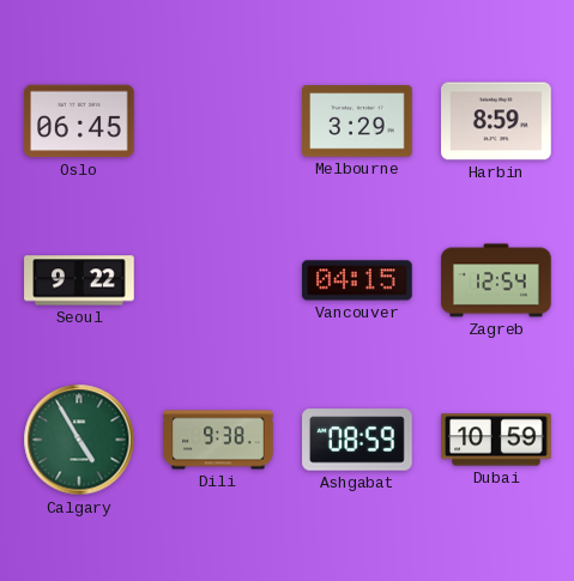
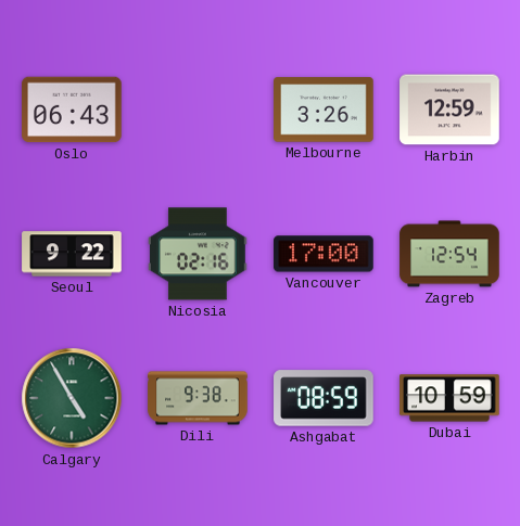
Oslo: 06:45 -> 06:43
Melbourne: 3:29 -> 3:26
Harbin: 8:59 -> 12:59
Nicosia: none -> 02:16
Vancouver: 04:15 -> 17:00
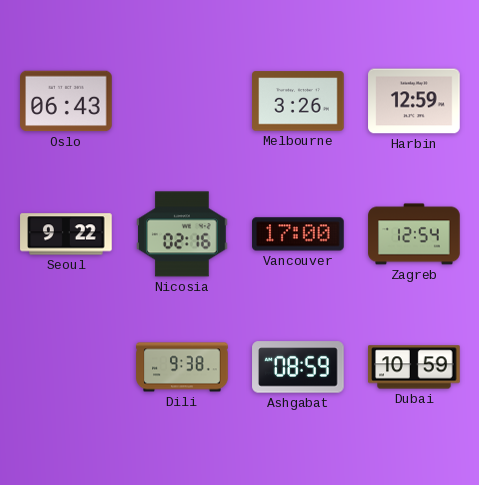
Calgary: 4:55 -> none
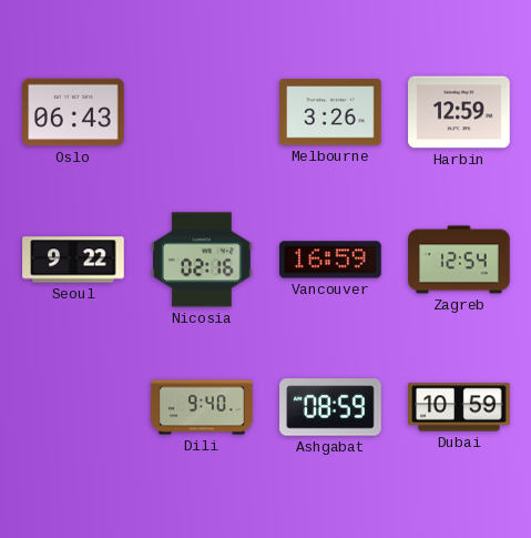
Vancouver: 17:00 -> 16:59
Dili: 9:38 -> 9:40
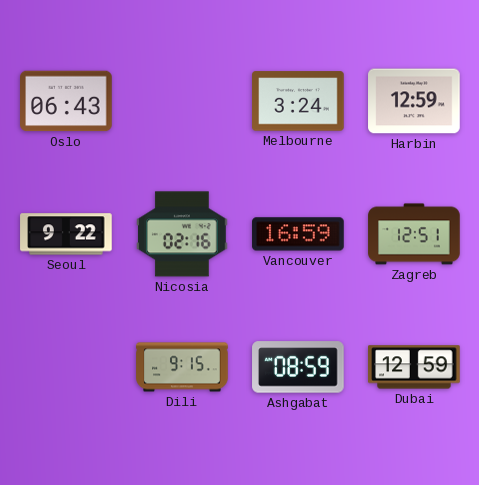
Melbourne: 3:26 -> 3:24
Zagreb: 12:54 -> 12:51
Dili: 9:40 -> 9:15
Dubai: 10:59 -> 12:59
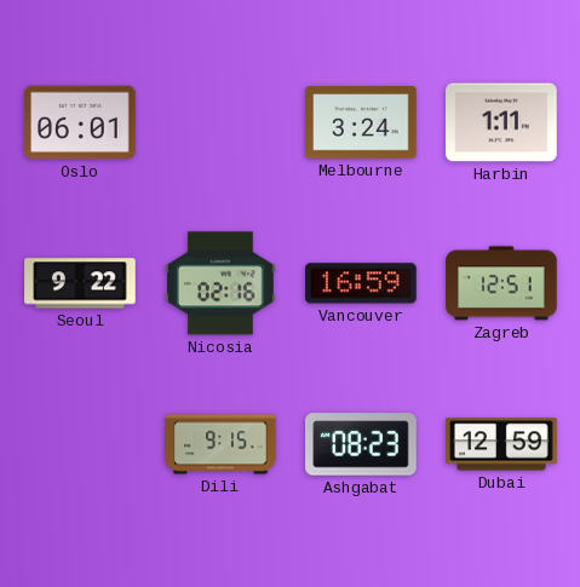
Oslo: 06:43 -> 06:01
Harbin: 12:59 -> 1:11
Ashgabat: 08:59 -> 08:23
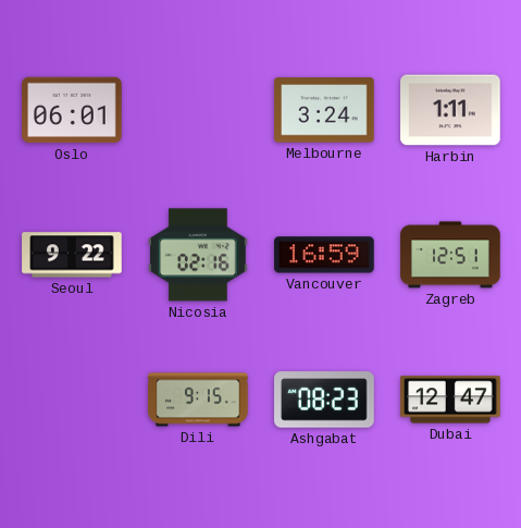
Dubai: 12:59 -> 12:47
